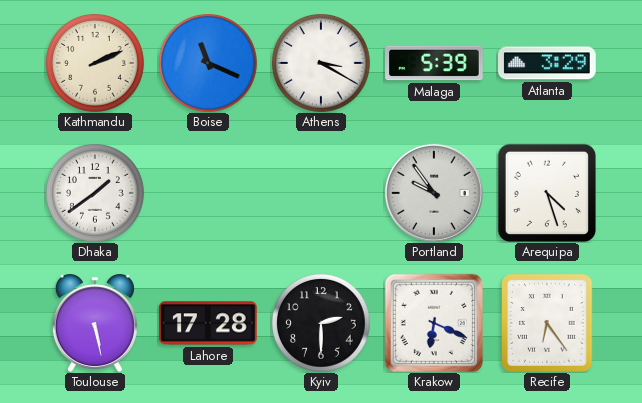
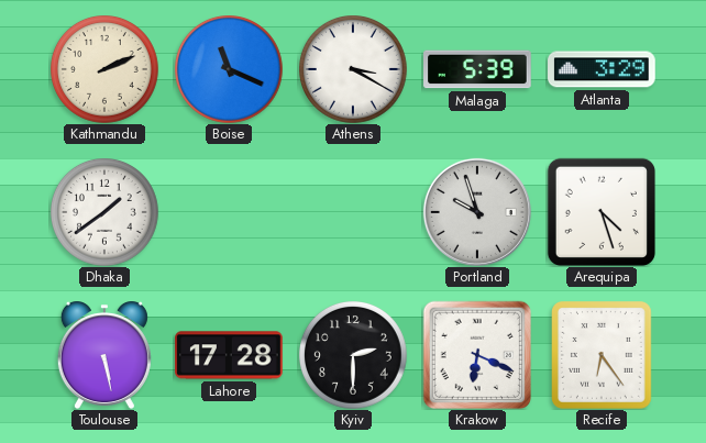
Portland: 9:54 -> 9:57
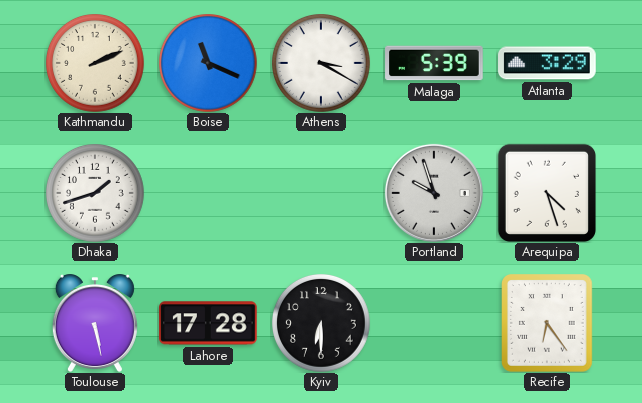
Dhaka: 1:39 -> 1:42
Kyiv: 2:30 -> 6:30
Krakow: 6:19 -> none
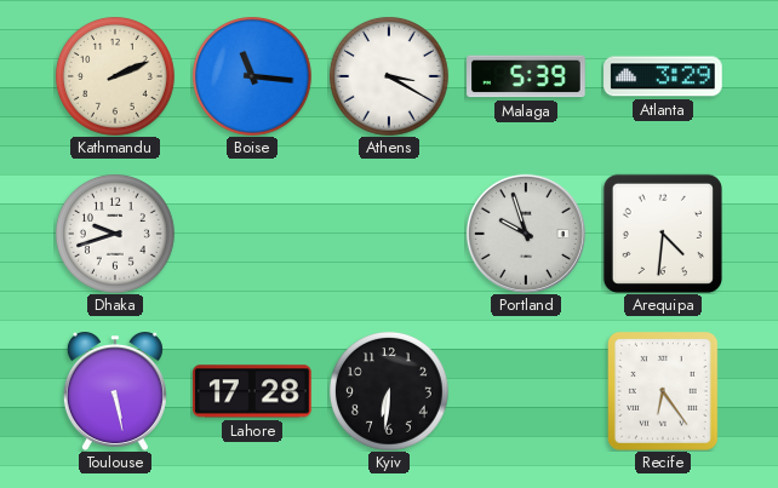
Boise: 11:19 -> 11:16
Dhaka: 1:42 -> 9:42
Arequipa: 4:27 -> 4:31
Kyiv: 6:30 -> 6:31
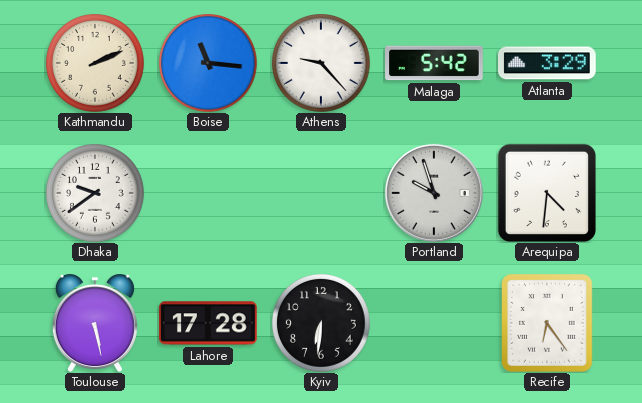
Athens: 3:20 -> 9:23
Malaga: 5:39 -> 5:42
Dhaka: 9:42 -> 9:39
